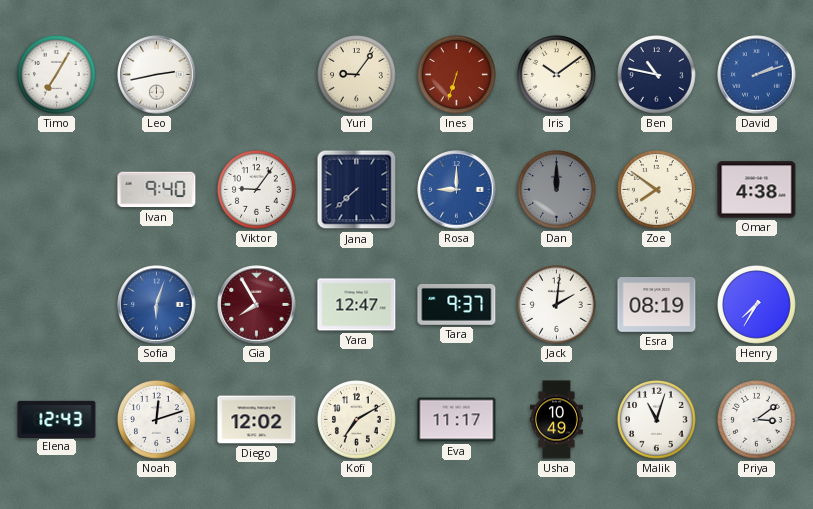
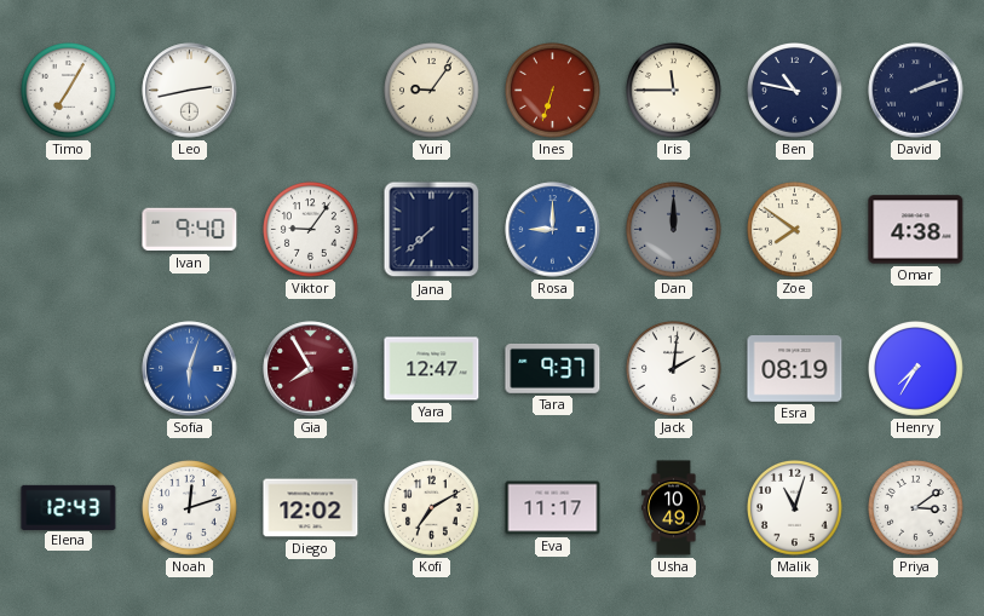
Iris: 10:09 -> 11:45
David dial: blue -> navy
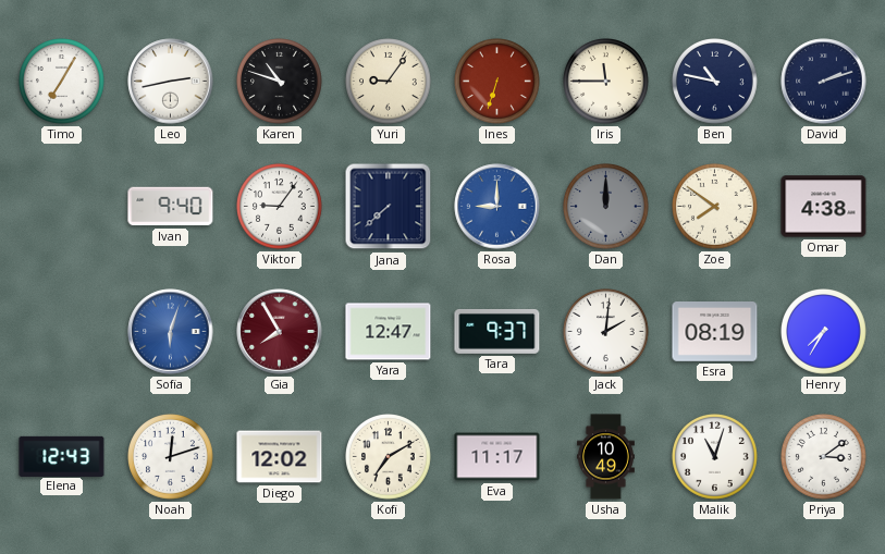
Karen: none -> 10:48
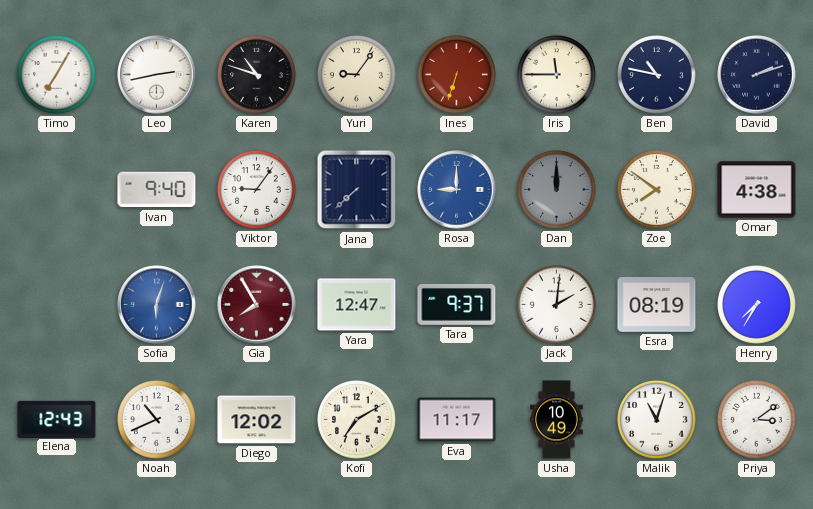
Noah: 12:12 -> 10:41
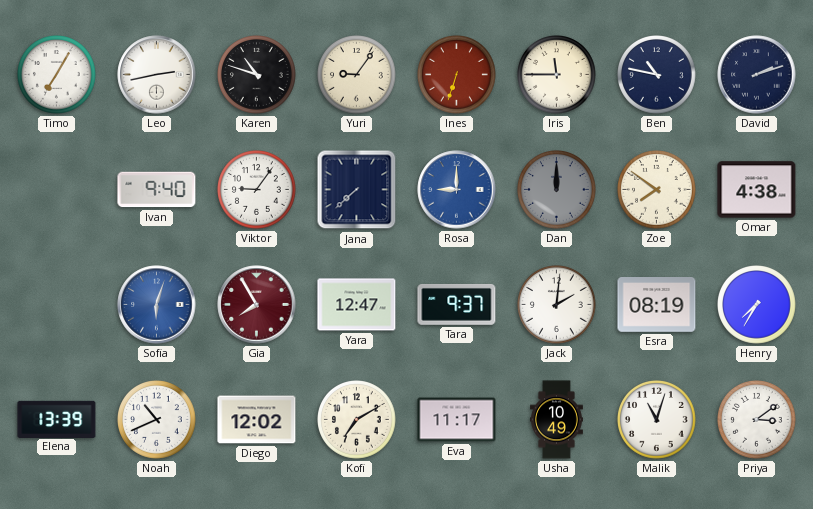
Elena: 12:43 -> 13:39
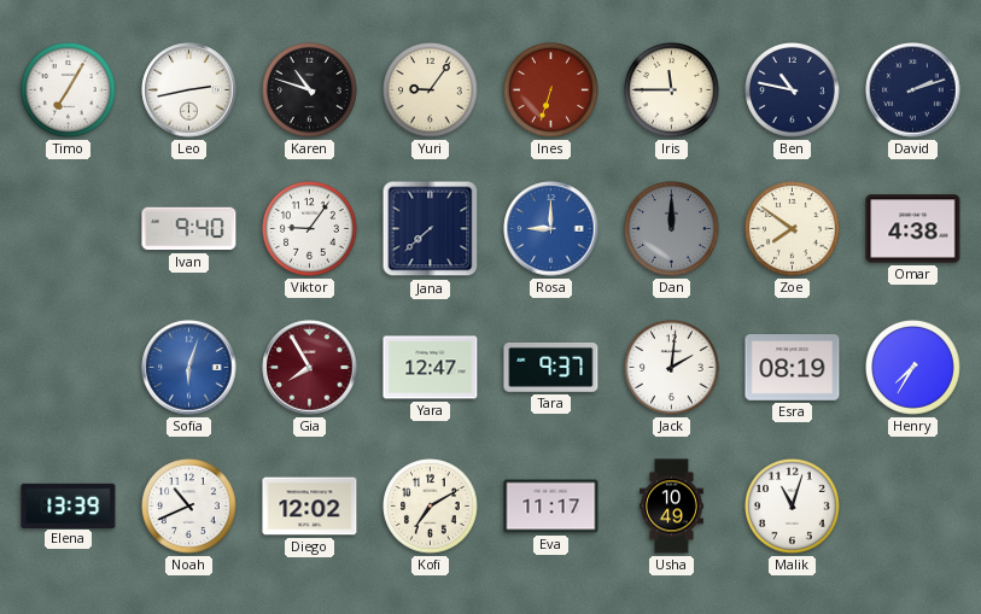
Priya: 3:09 -> none
